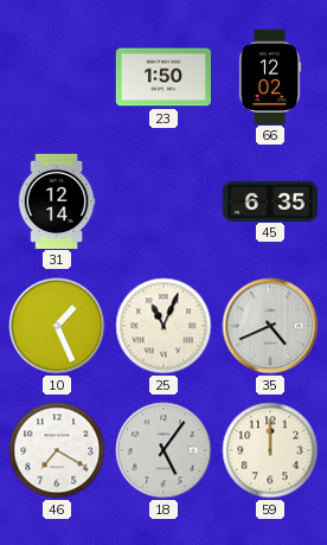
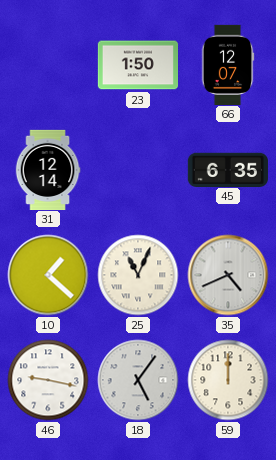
66: 12:02 -> 12:07
10: 1:26 -> 1:22
46: 7:20 -> 9:17
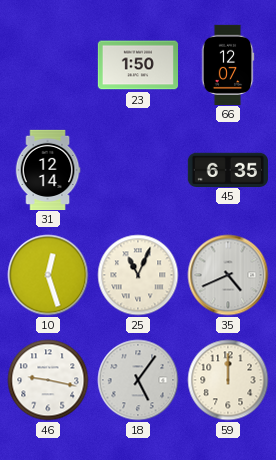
10: 1:22 -> 12:27
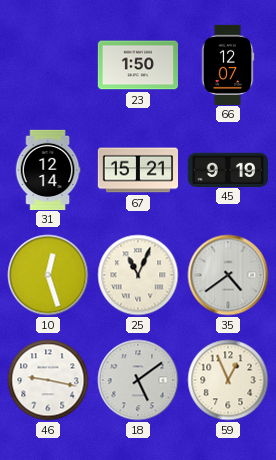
67: none -> 15:21
45: 6:35 -> 9:19
35: 4:41 -> 4:39
18: 5:06 -> 5:09
59: 12:00 -> 12:56
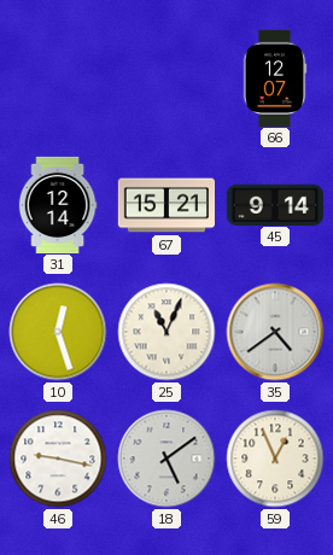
23: 1:50 -> none
45: 9:19 -> 9:14
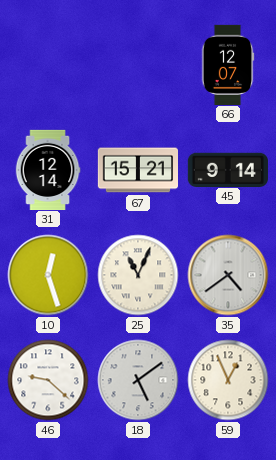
46: 9:17 -> 9:22
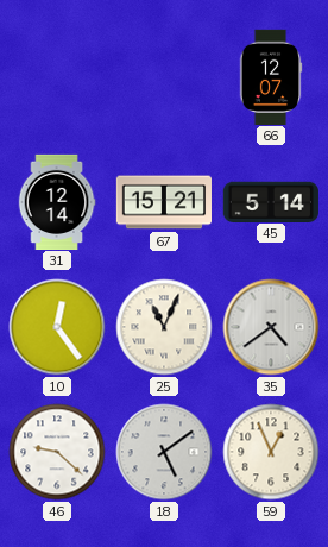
45: 9:14 -> 5:14
10: 12:27 -> 12:24
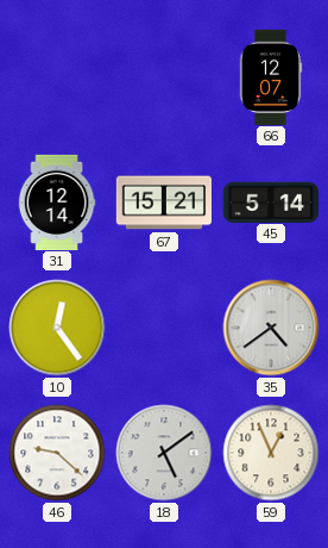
25: 11:04 -> none
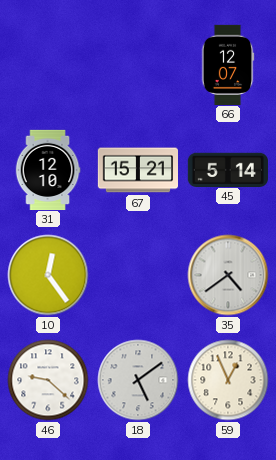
31: 12:14 -> 12:10
